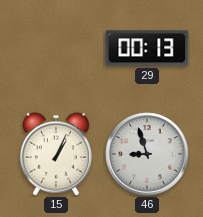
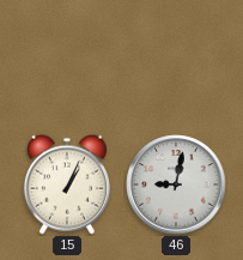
29: 00:13 -> none
46: 8:57 -> 9:02
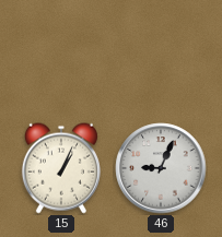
46: 9:02 -> 9:04
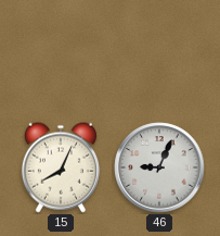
15: 1:04 -> 8:04
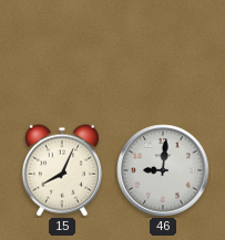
46: 9:04 -> 9:01
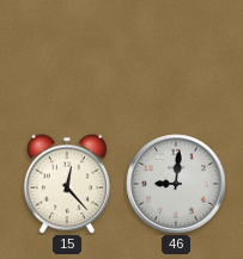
15: 8:04 -> 12:23
